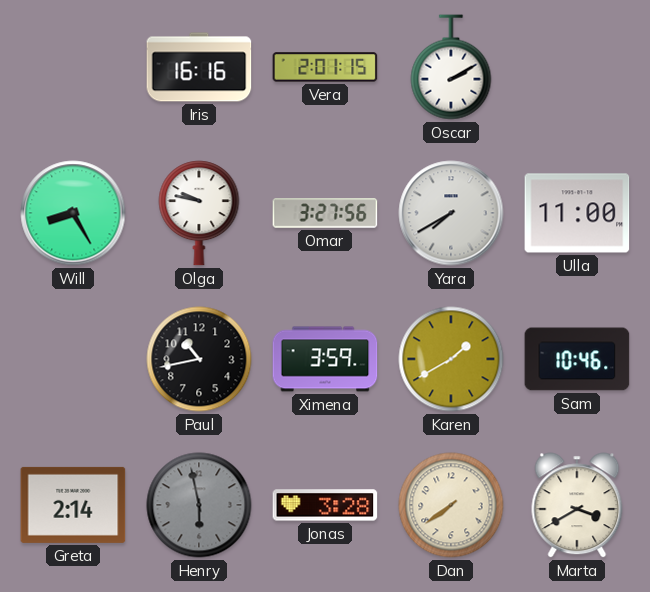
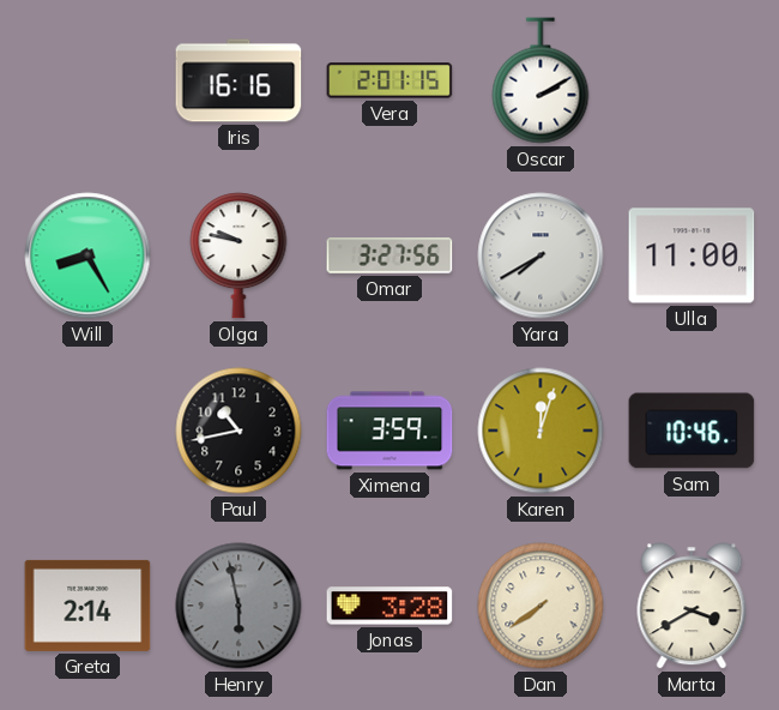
Karen: 1:40 -> 12:03
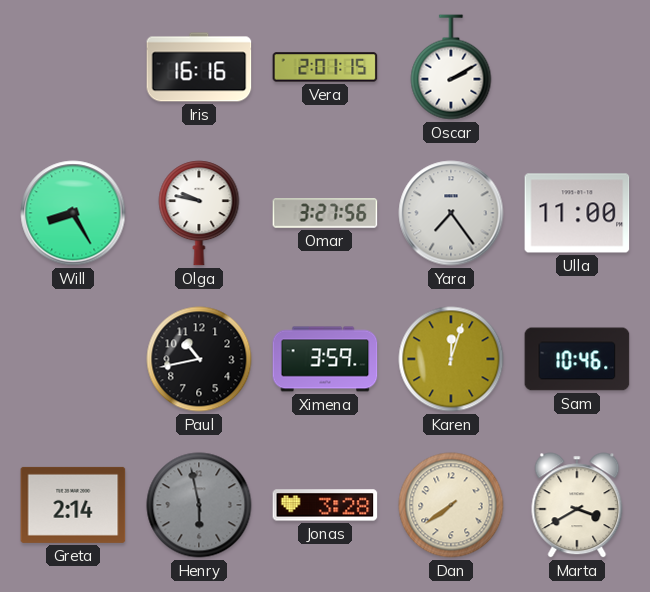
Yara: 7:40 -> 7:24
